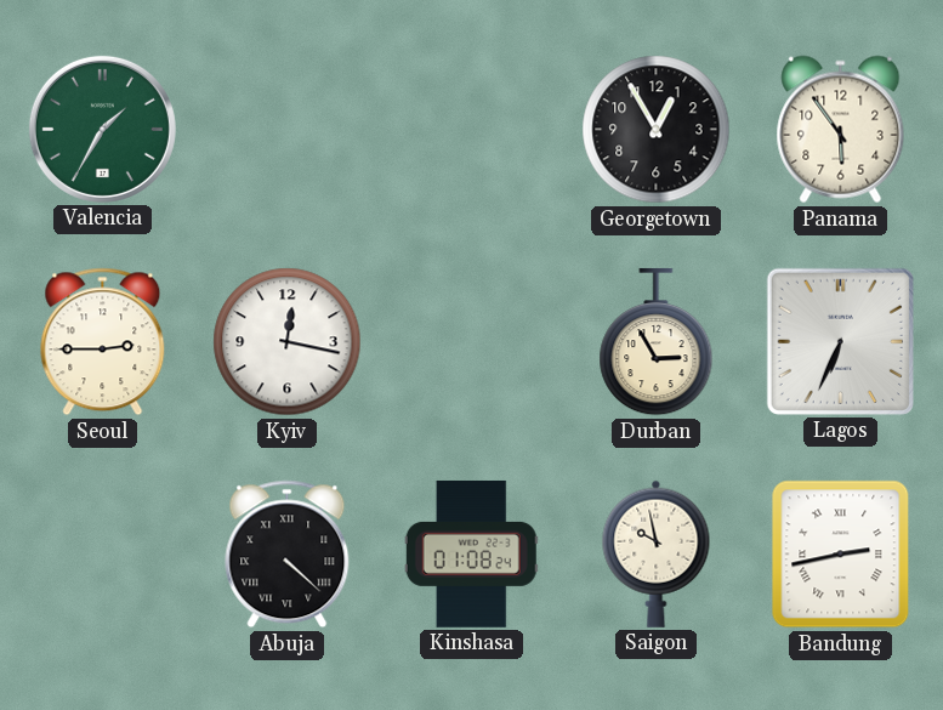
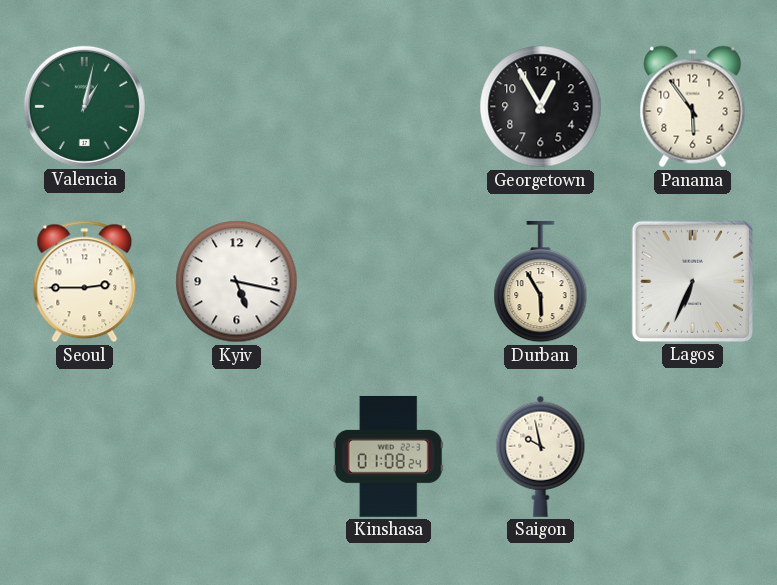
Valencia: 1:35 -> 1:02
Kyiv: 12:17 -> 5:17
Durban: 2:55 -> 5:55
Abuja: 4:22 -> none
Bandung: 2:43 -> none
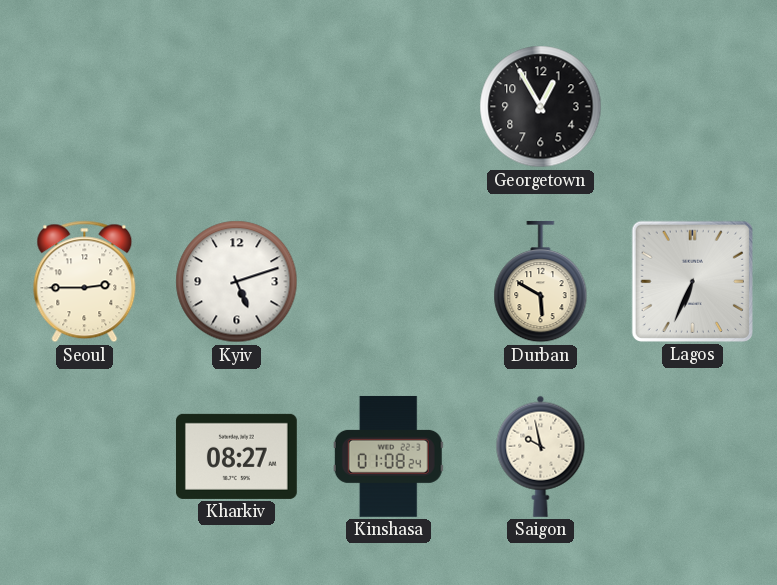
Valencia: 1:02 -> none
Panama: 5:54 -> none
Kyiv: 5:17 -> 5:12
Durban: 5:55 -> 5:50
Kharkiv: none -> 08:27
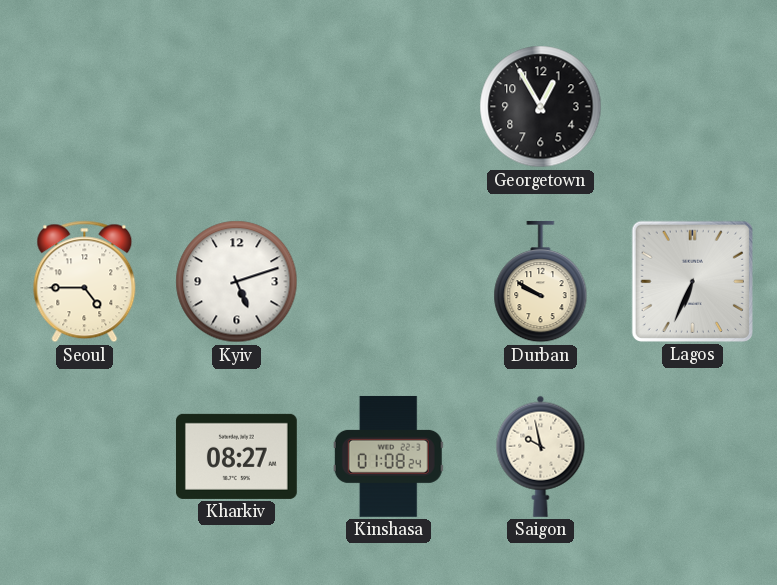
Seoul: 2:45 -> 4:45
Durban: 5:50 -> 9:50
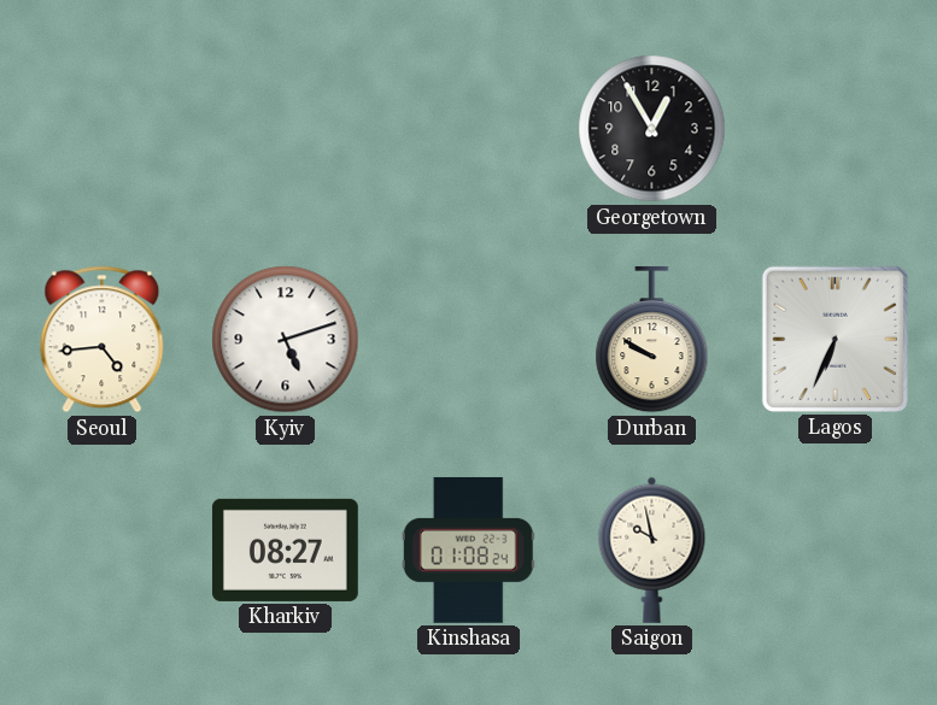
Seoul: 4:45 -> 4:44
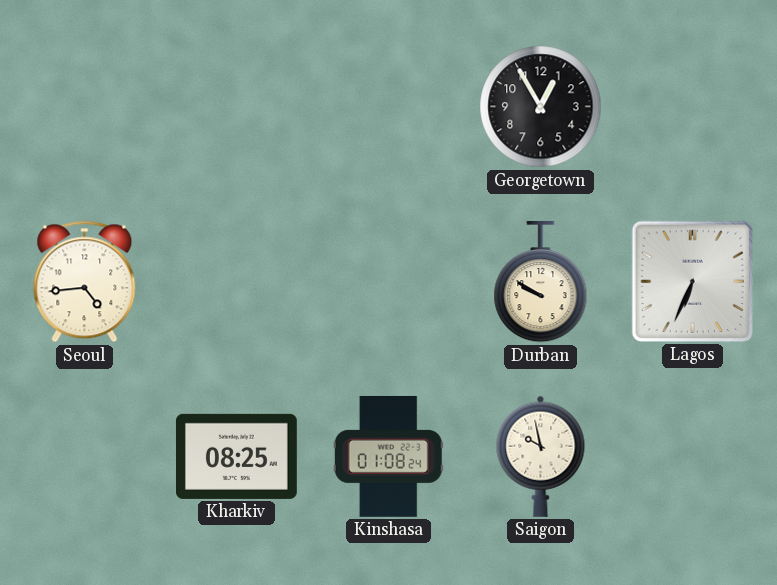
Kyiv: 5:12 -> none
Kharkiv: 08:27 -> 08:25
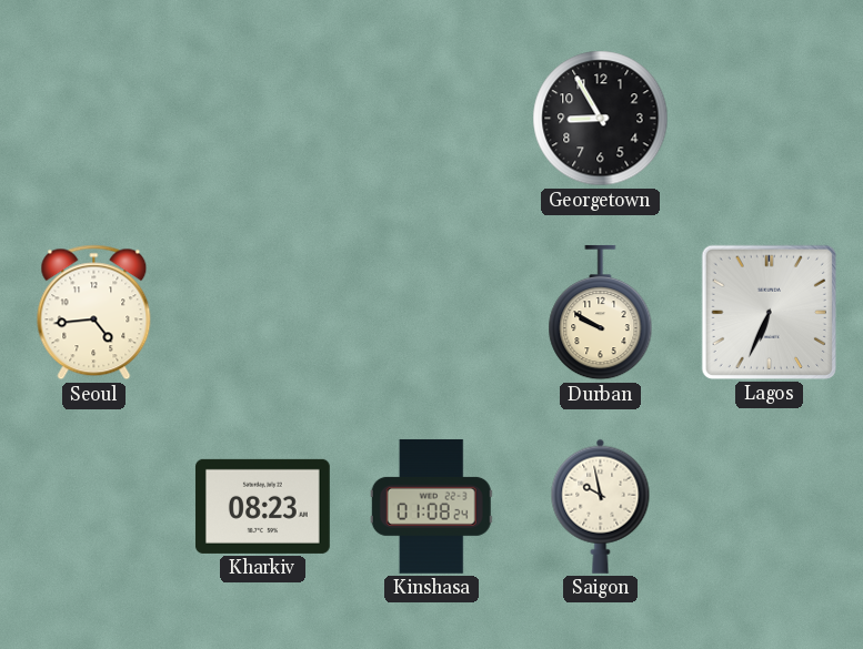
Georgetown: 12:55 -> 8:55
Kharkiv: 08:25 -> 08:23
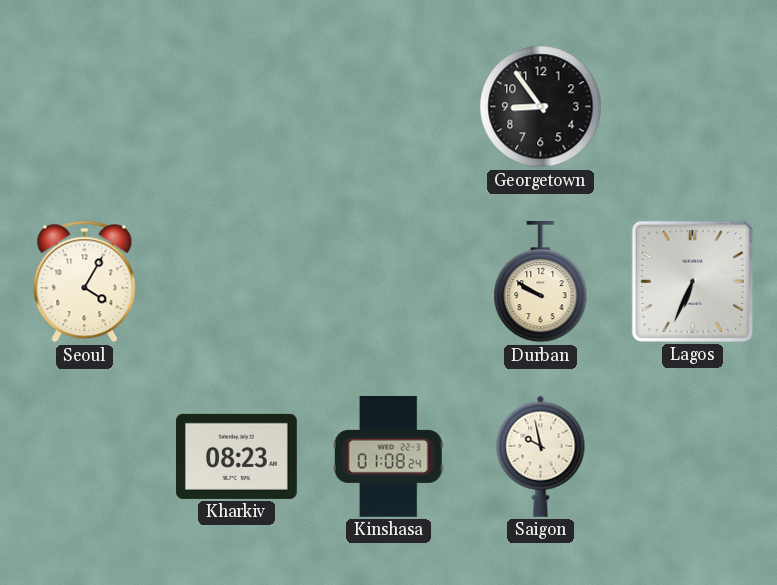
Georgetown: 8:55 -> 8:54
Seoul: 4:44 -> 4:05
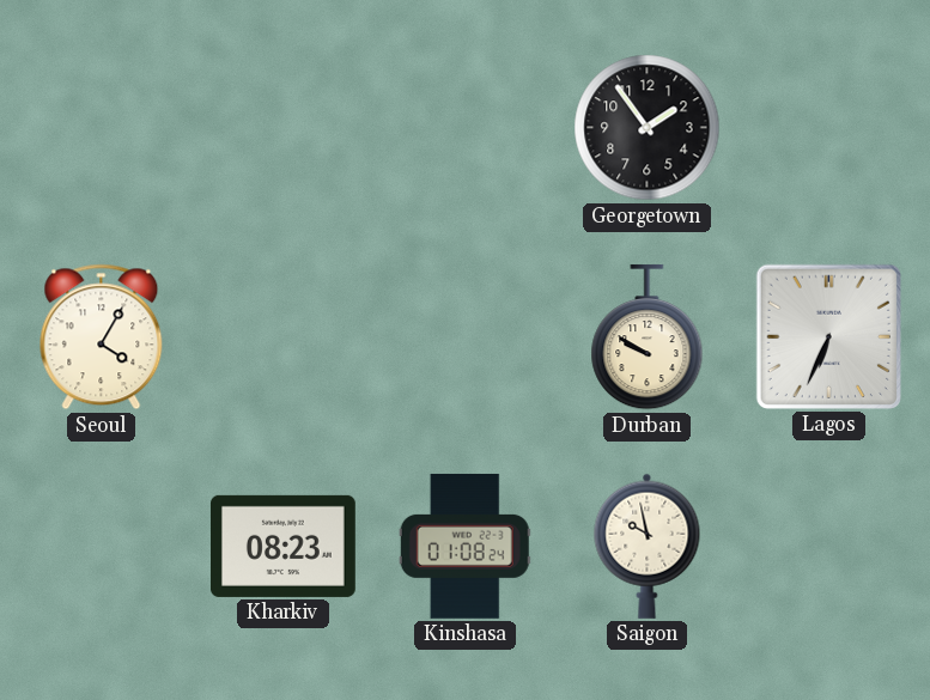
Georgetown: 8:54 -> 1:54
